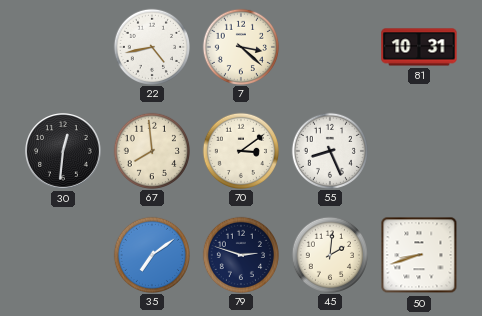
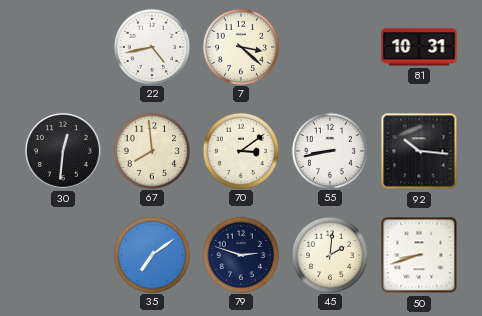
55: 8:26 -> 8:43
92: none -> 10:16
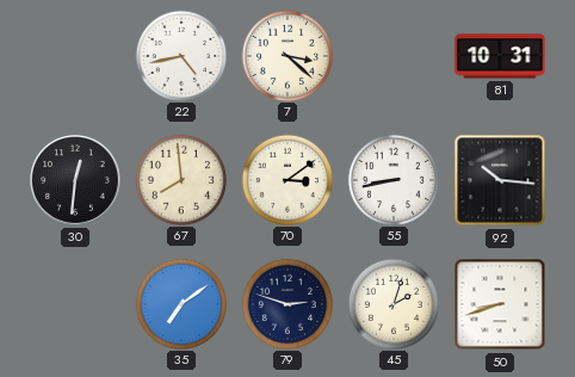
45: 2:01 -> 2:03
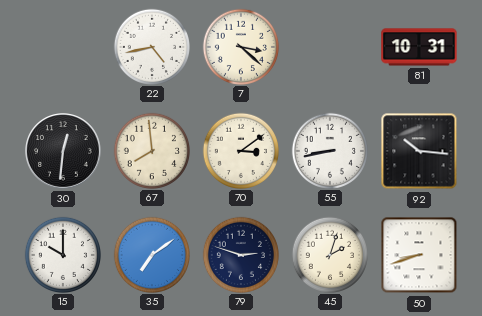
15: none -> 10:00
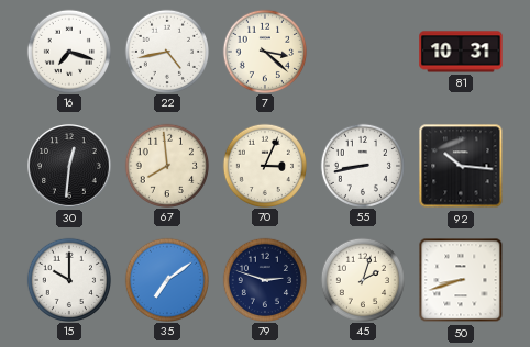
16: none -> 7:18
70: 3:09 -> 3:04
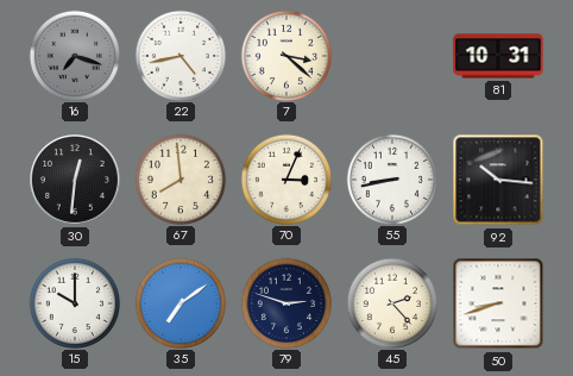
16 dial: white -> grey
45: 2:03 -> 2:23
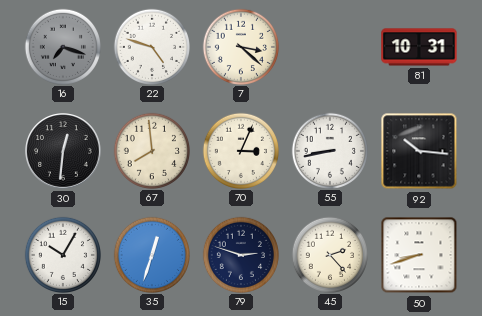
22: 4:43 -> 4:48
15: 10:00 -> 10:05
35: 7:09 -> 12:33
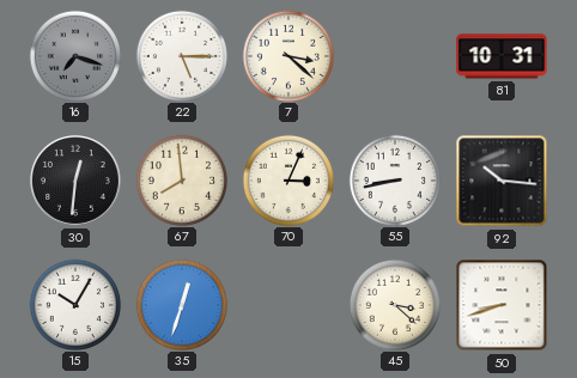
22: 4:48 -> 5:15
79: 2:48 -> none
45: 2:23 -> 3:22
